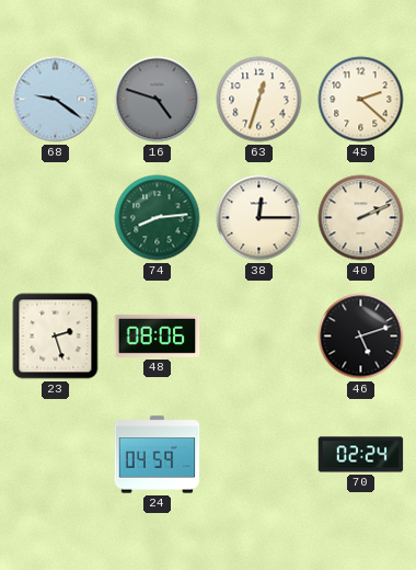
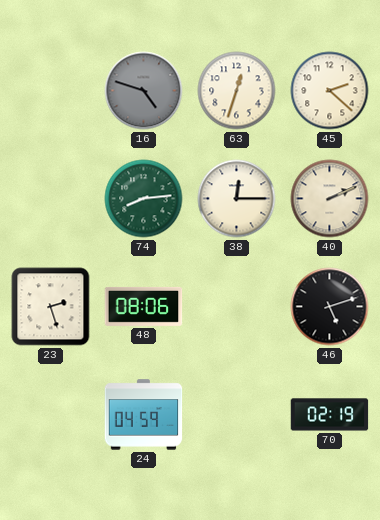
68: 9:21 -> none
70: 02:24 -> 02:19
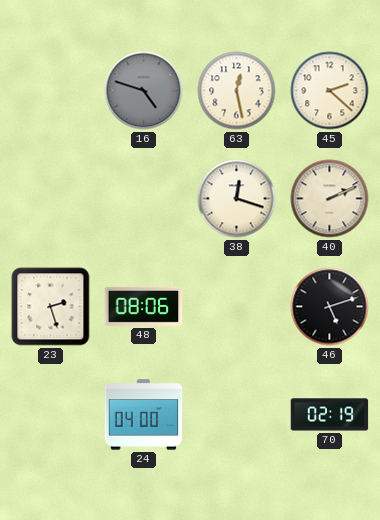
63: 12:33 -> 12:28
74: 8:14 -> none
38: 12:15 -> 12:18
24: 04:59 -> 04:00
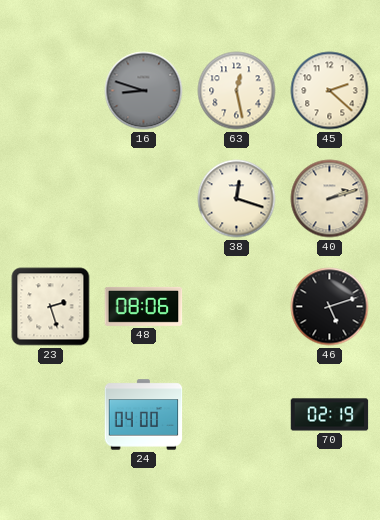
16: 4:48 -> 8:48
40: 2:11 -> 2:12
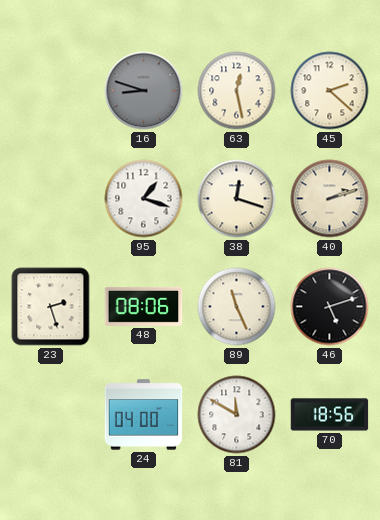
95: none -> 1:18
89: none -> 11:26
81: none -> 11:50
70: 02:19 -> 18:56
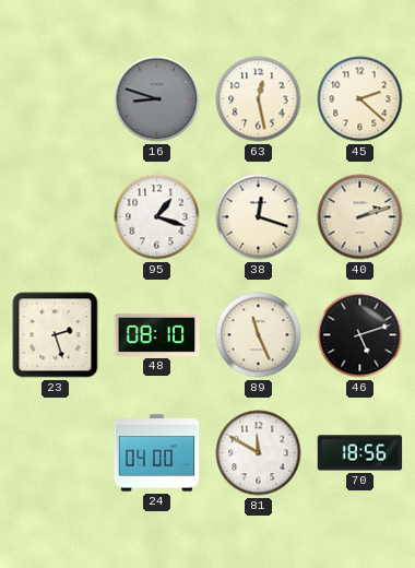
48: 08:06 -> 08:10
